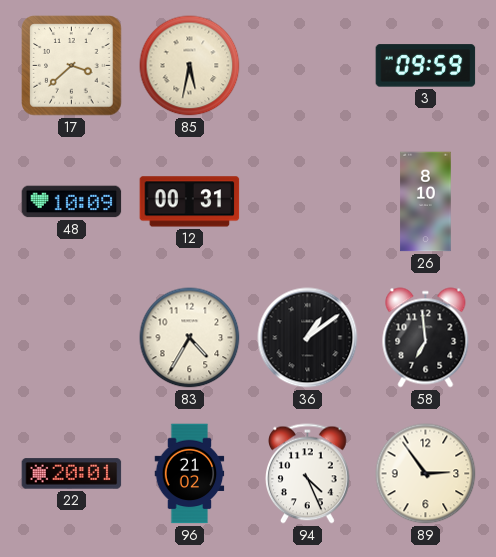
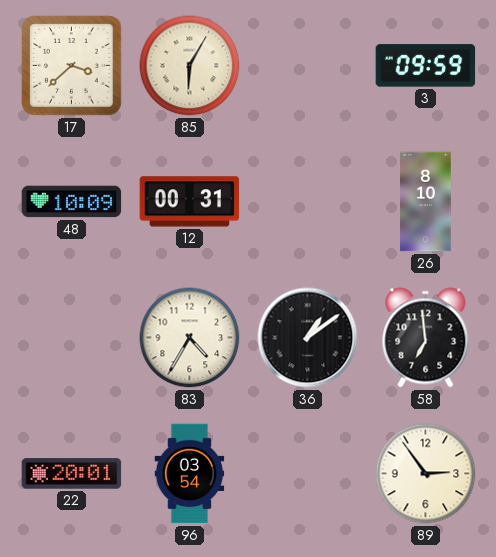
85: 5:32 -> 6:05
96: 21:02 -> 03:54
94: 4:26 -> none
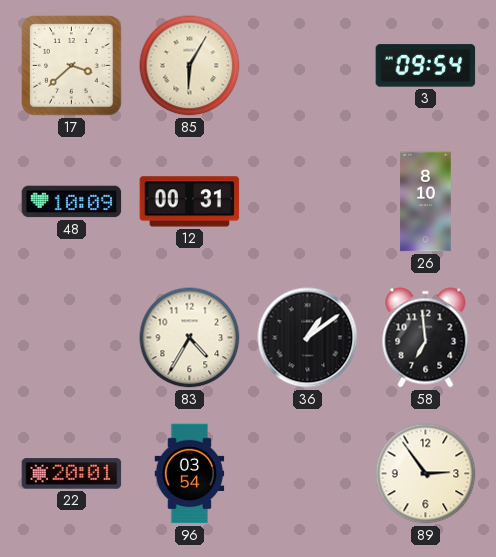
3: 09:59 -> 09:54
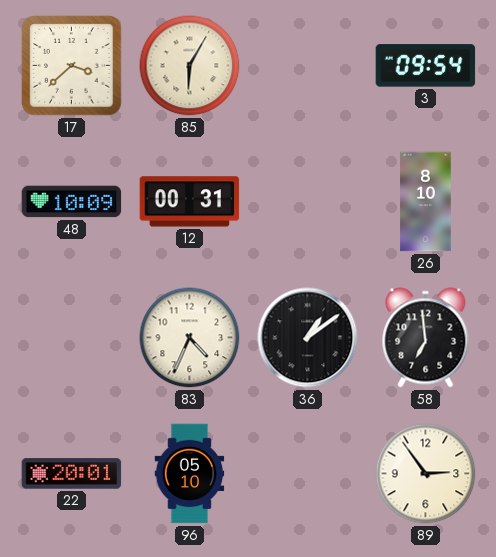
83: 4:35 -> 4:34
96: 03:54 -> 05:10
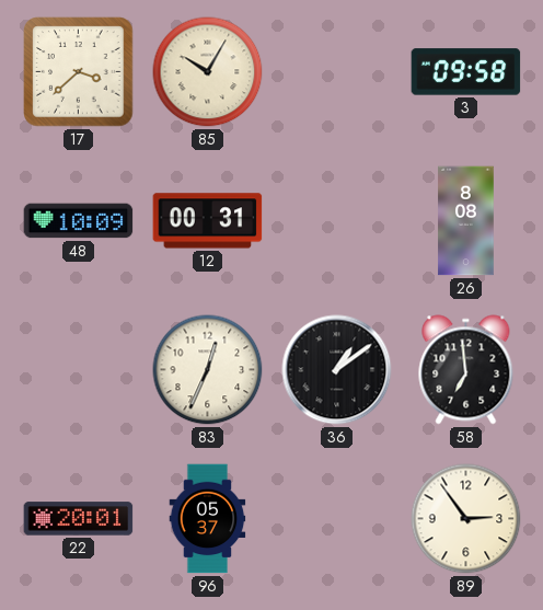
85: 6:05 -> 10:05
3: 09:54 -> 09:58
26: 8:10 -> 8:08
83: 4:34 -> 12:34
96: 05:10 -> 05:37
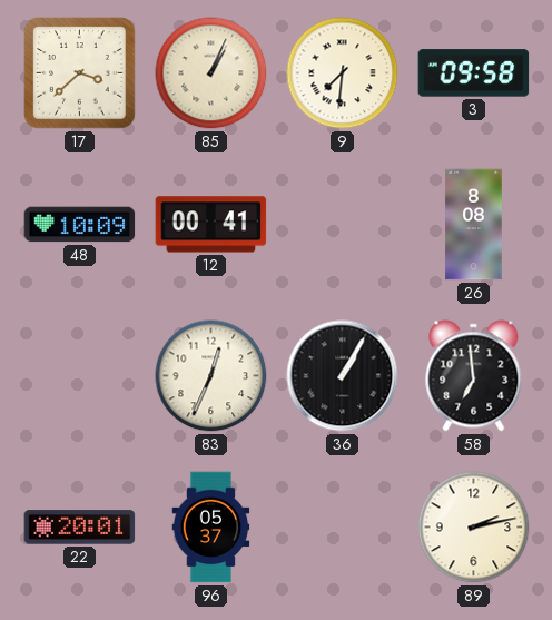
85: 10:05 -> 1:04
9: none -> 7:31
12: 00:31 -> 00:41
36: 1:09 -> 1:05
89: 2:54 -> 2:13
